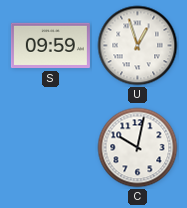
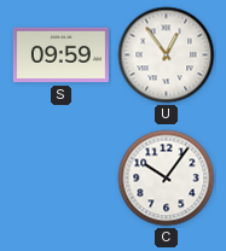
U: 12:57 -> 12:54
C: 10:02 -> 10:06
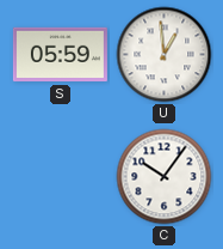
S: 09:59 -> 05:59
U: 12:54 -> 12:59
